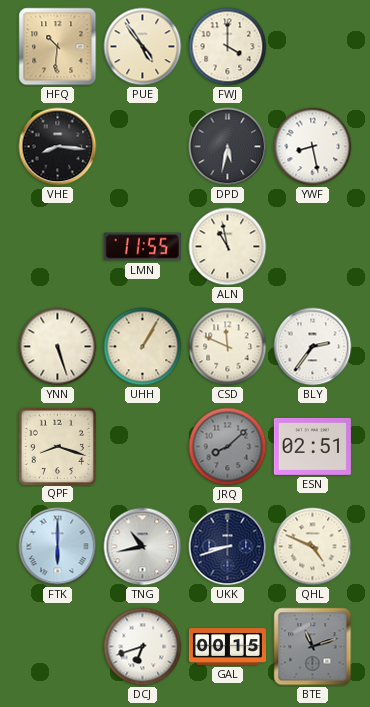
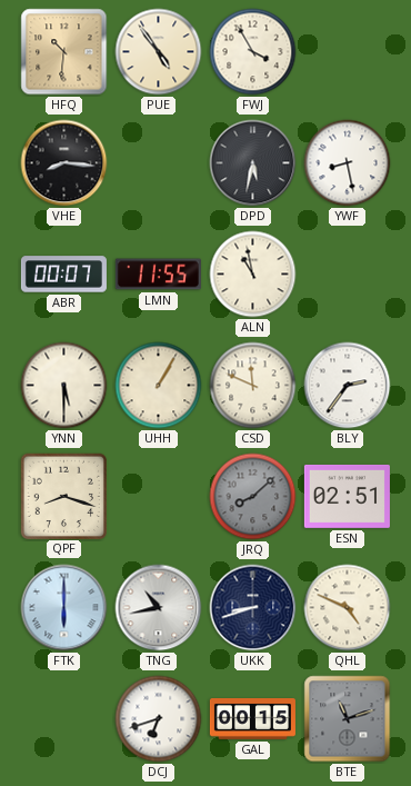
FWJ: 4:00 -> 3:55
ABR: none -> 00:07
YNN: 5:27 -> 5:30
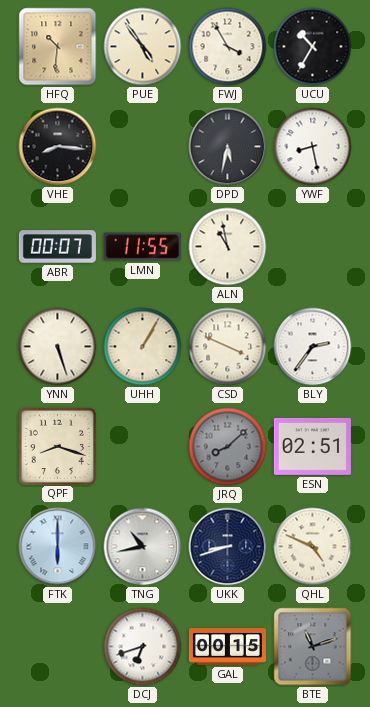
UCU: none -> 10:35
YNN: 5:30 -> 5:27
CSD: 11:49 -> 3:49
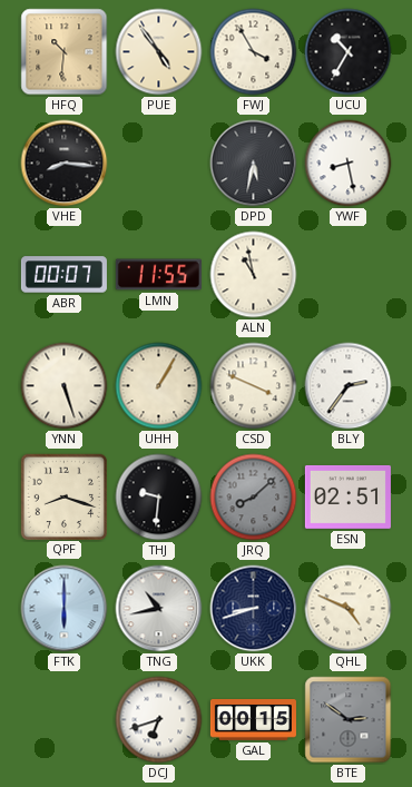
THJ: none -> 9:31
BTE: 11:12 -> 2:51
